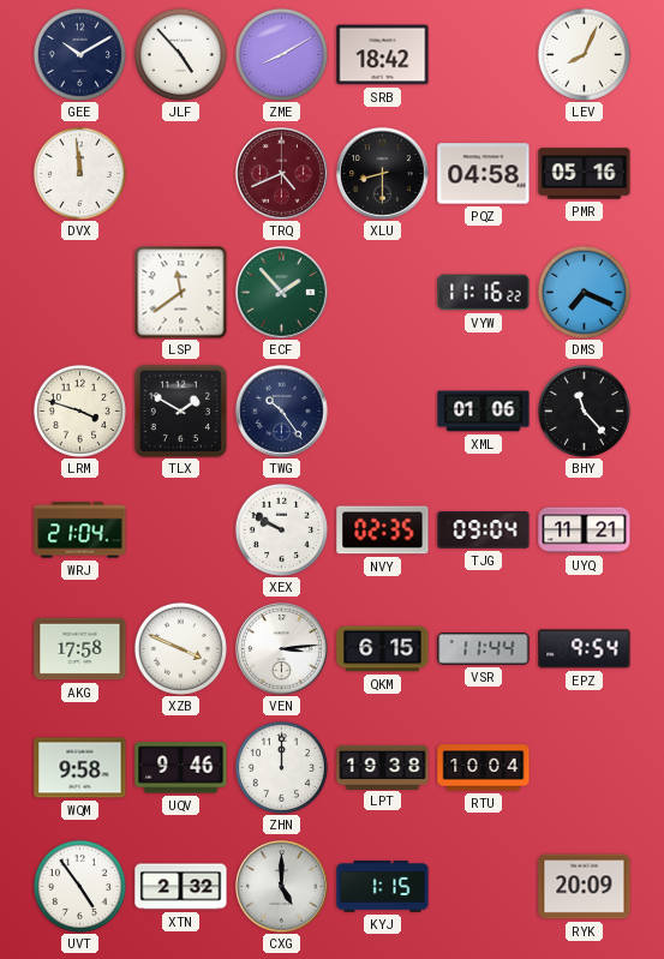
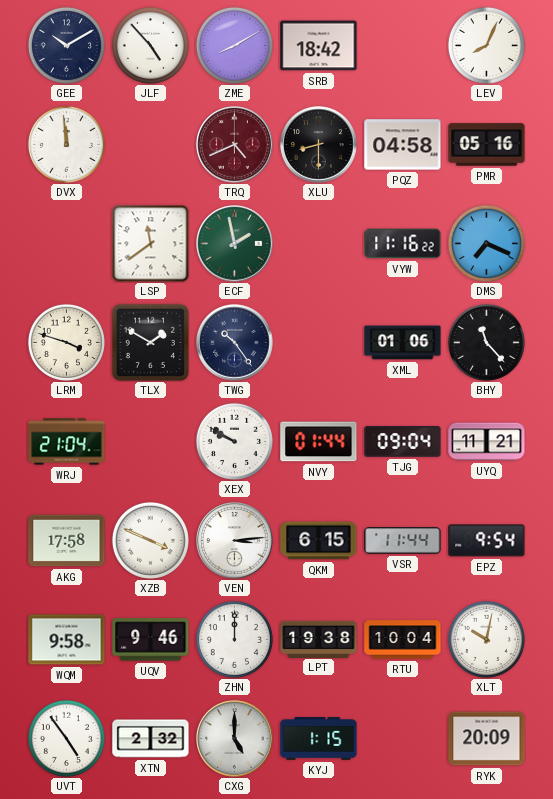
ECF: 1:53 -> 1:58
NVY: 02:35 -> 01:44
XLT: none -> 10:02
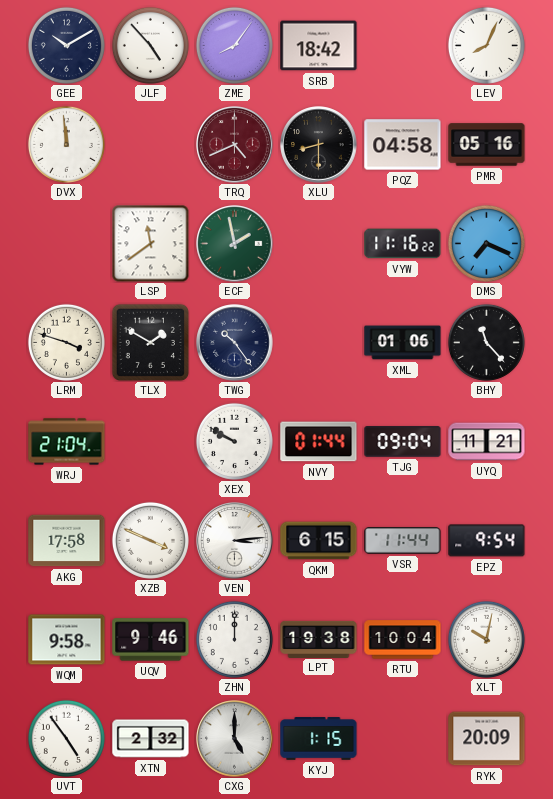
ZME: 8:10 -> 8:06
